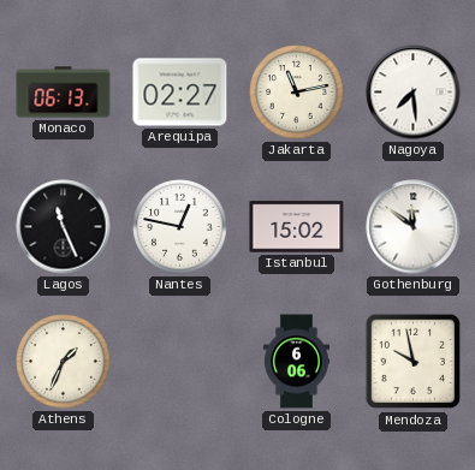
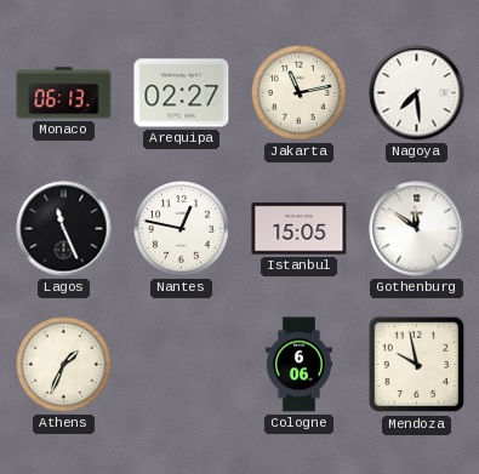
Istanbul: 15:02 -> 15:05
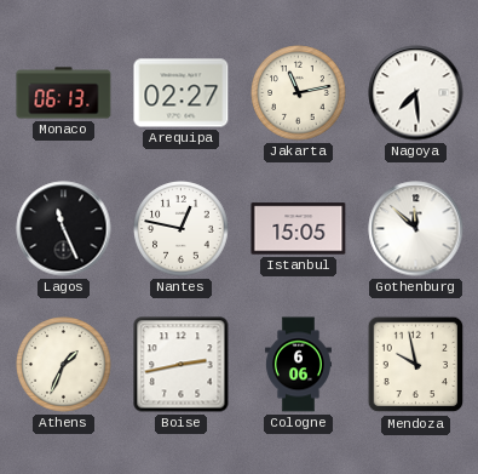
Gothenburg: 11:51 -> 11:52
Boise: none -> 2:43
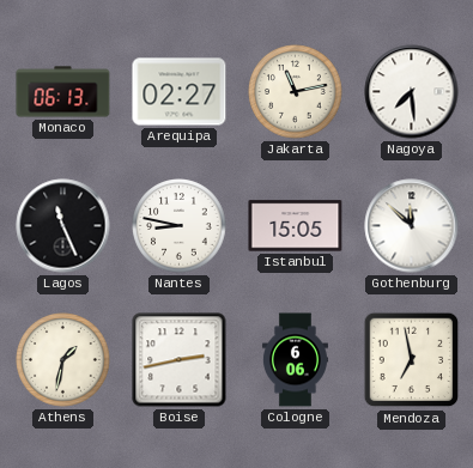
Nantes: 12:47 -> 8:47
Athens: 1:34 -> 1:32
Mendoza: 9:58 -> 6:58
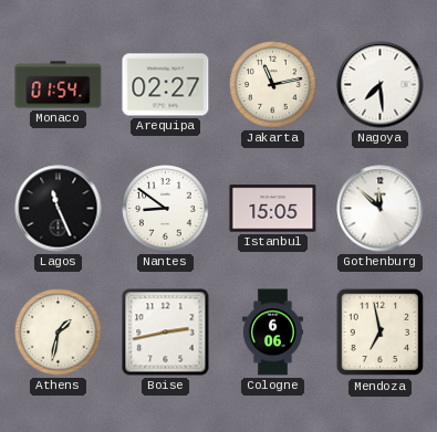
Monaco: 06:13 -> 01:54
Nantes: 8:47 -> 8:51
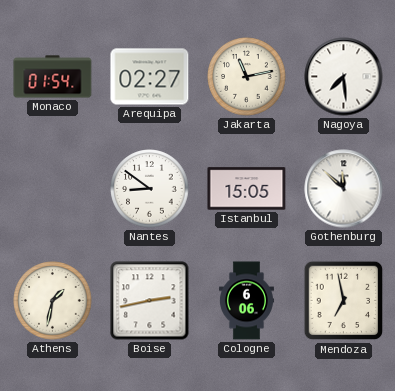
Lagos: 11:26 -> none
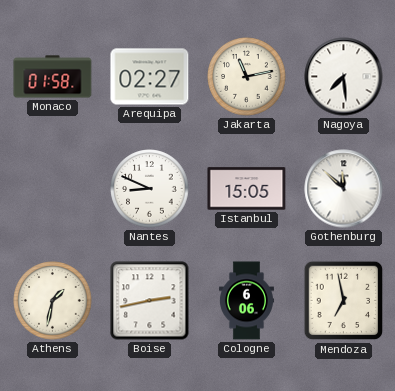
Monaco: 01:54 -> 01:58
Nantes: 8:51 -> 8:49
